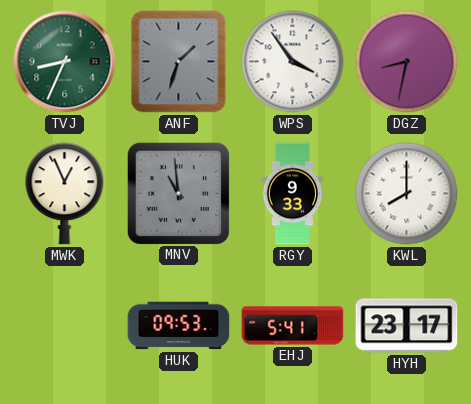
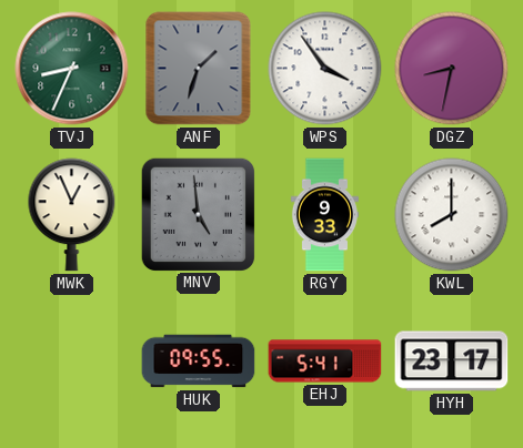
MNV: 10:59 -> 4:59
HUK: 09:53 -> 09:55
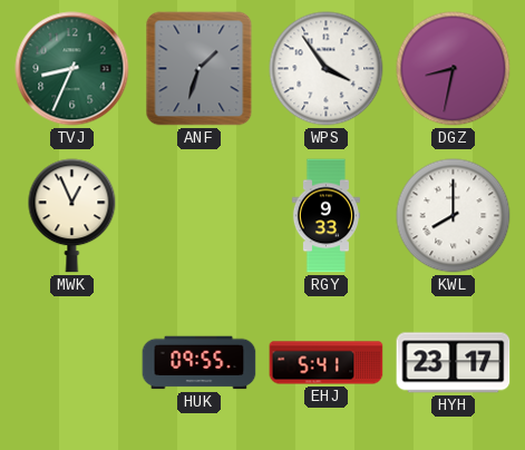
MNV: 4:59 -> none
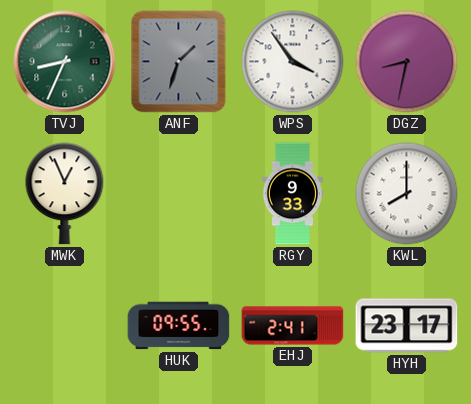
EHJ: 5:41 -> 2:41
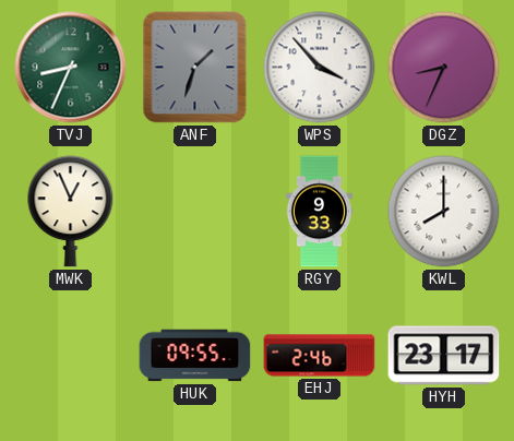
WPS: 3:54 -> 3:53
DGZ: 8:32 -> 8:34
EHJ: 2:41 -> 2:46
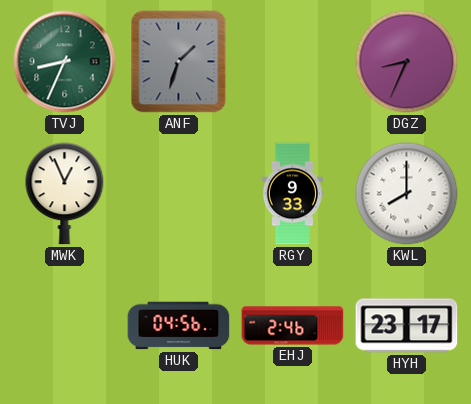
WPS: 3:53 -> none
HUK: 09:55 -> 04:56
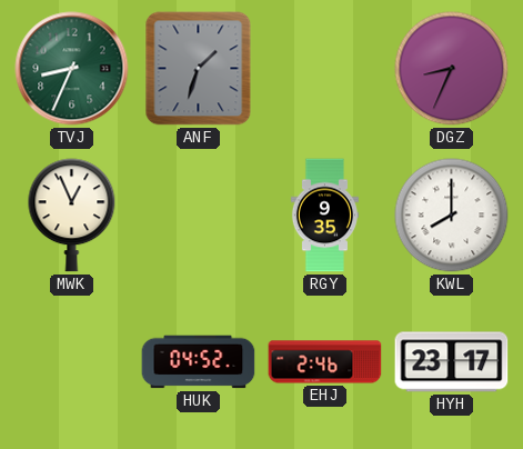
RGY: 9:33 -> 9:35
HUK: 04:56 -> 04:52
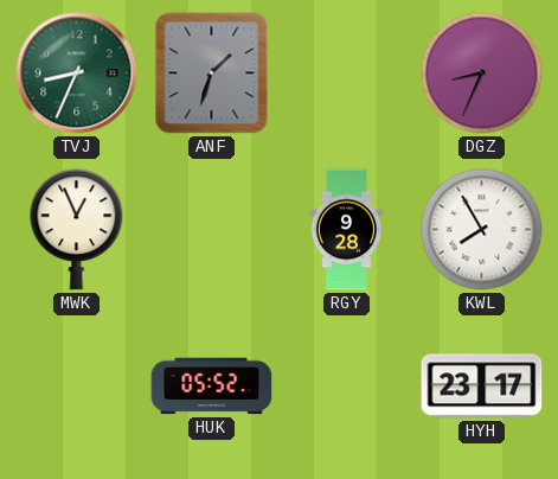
RGY: 9:35 -> 9:28
KWL: 8:00 -> 7:55
HUK: 04:52 -> 05:52
EHJ: 2:46 -> none
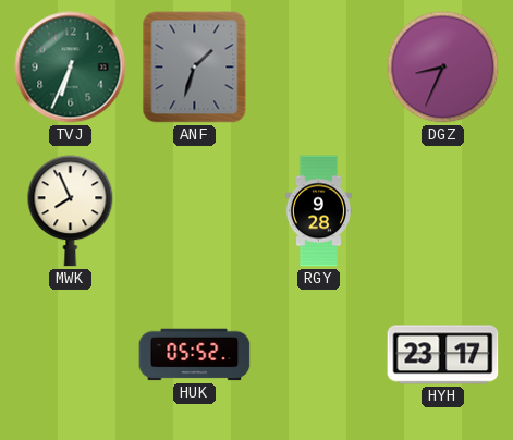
TVJ: 8:34 -> 6:34
MWK: 12:56 -> 7:56
KWL: 7:55 -> none
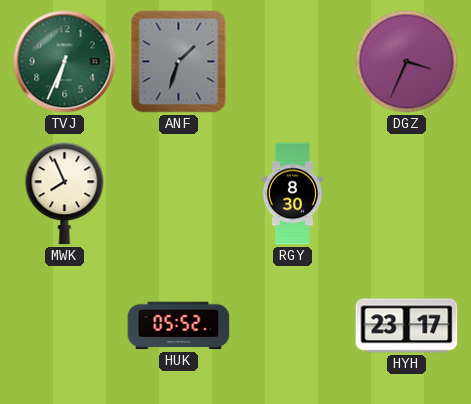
DGZ: 8:34 -> 3:34
RGY: 9:28 -> 8:30
